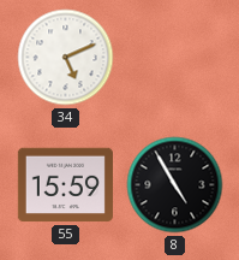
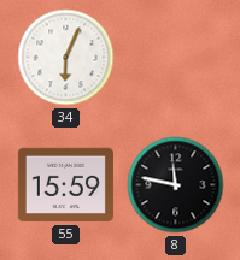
34: 5:11 -> 6:04
8: 4:55 -> 11:47
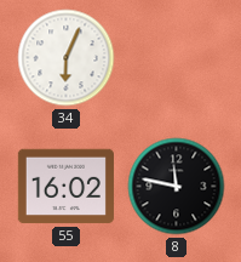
55: 15:59 -> 16:02
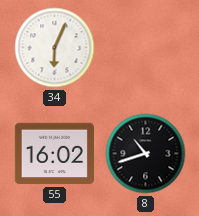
8: 11:47 -> 10:42
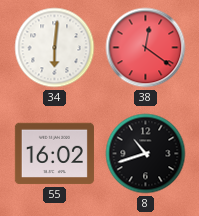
34: 6:04 -> 6:01
38: none -> 12:21
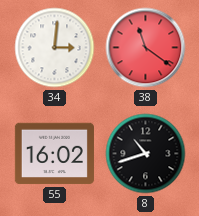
34: 6:01 -> 3:01
38: 12:21 -> 11:21
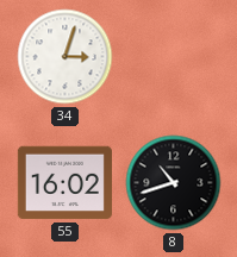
34: 3:01 -> 3:03
38: 11:21 -> none
